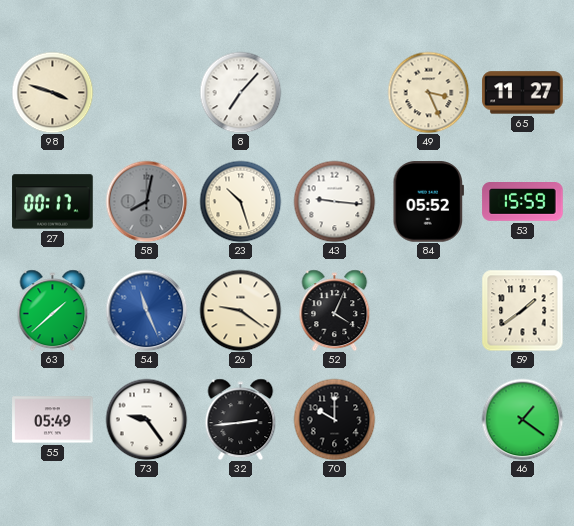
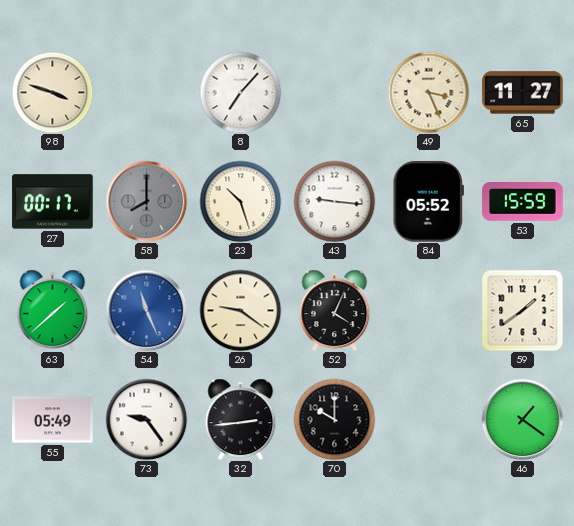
58: 8:02 -> 8:00
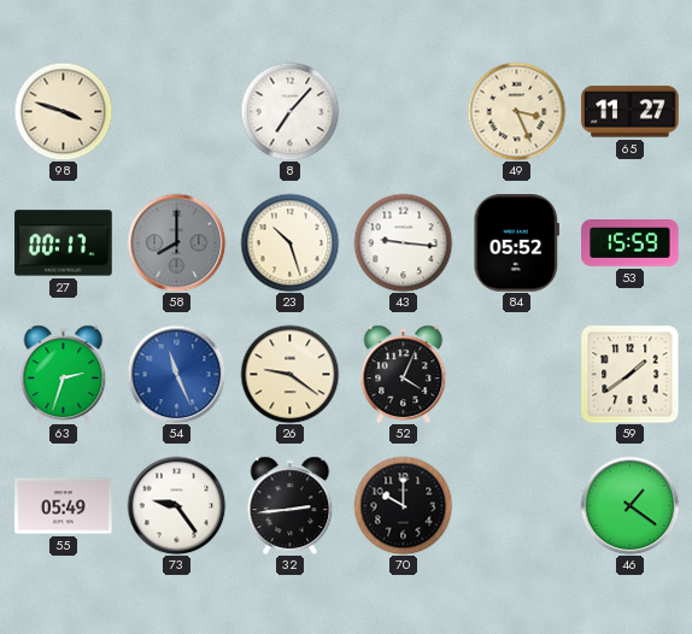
63: 1:38 -> 2:33
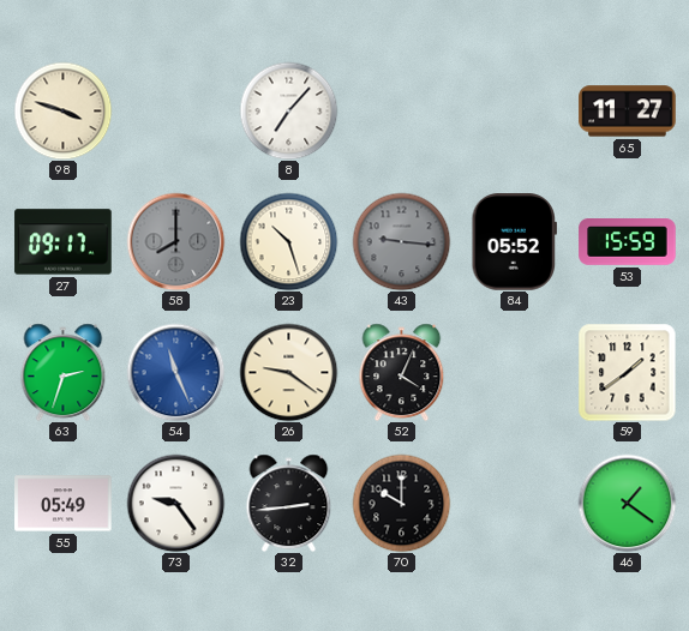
49: 3:26 -> none
27: 00:17 -> 09:17
43 dial: white -> grey
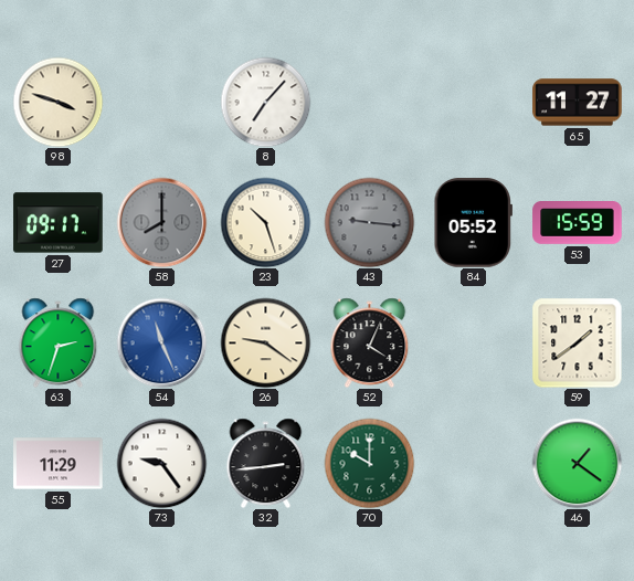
55: 05:49 -> 11:29
70 dial: black -> green
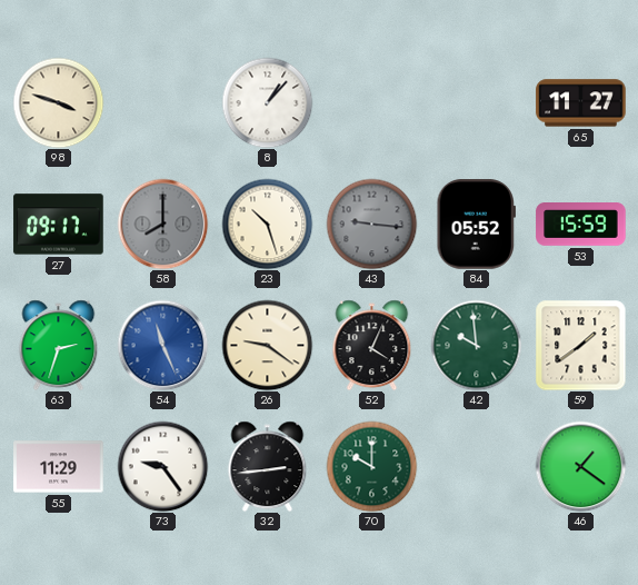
8: 7:07 -> 1:07
42: none -> 9:59
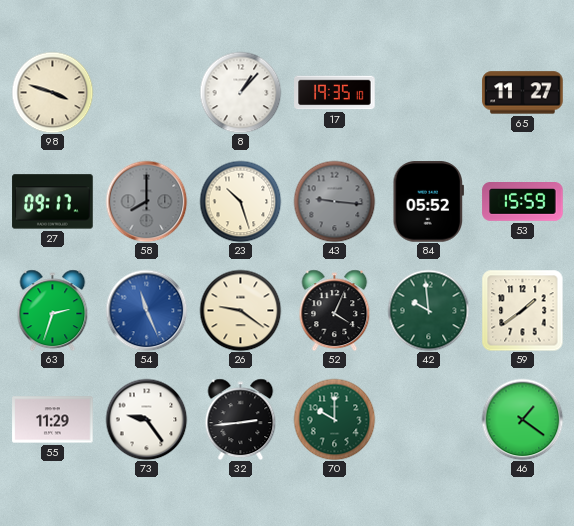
17: none -> 19:35
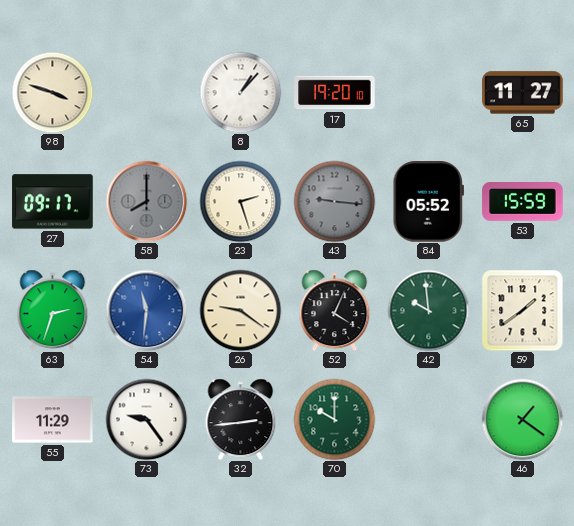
17: 19:35 -> 19:20
23: 10:27 -> 2:27
54: 11:26 -> 11:31
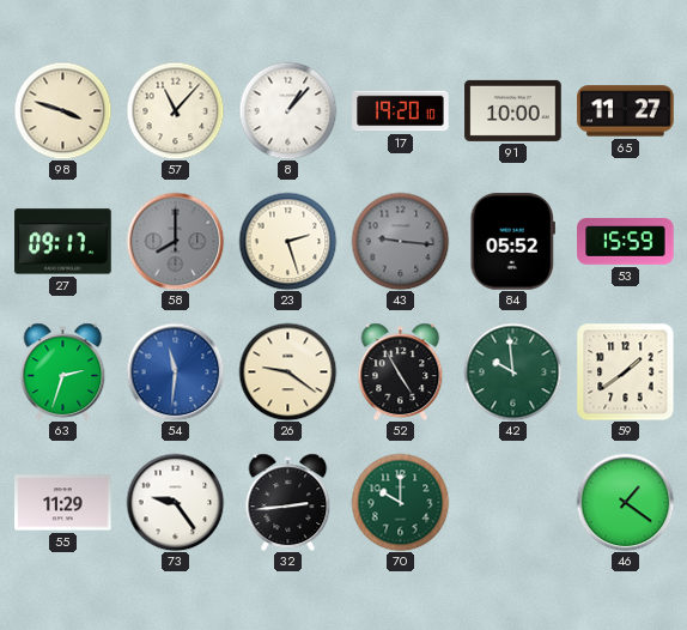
57: none -> 11:07
91: none -> 10:00
52: 4:04 -> 4:55
